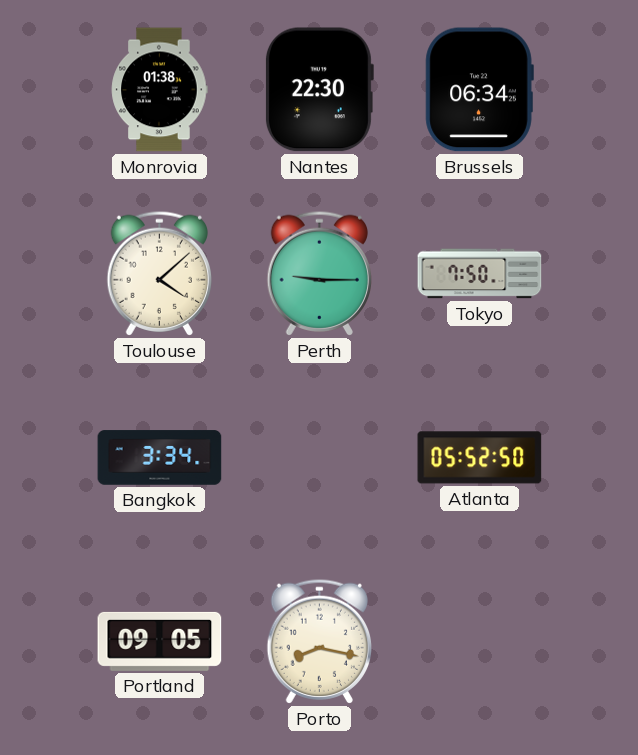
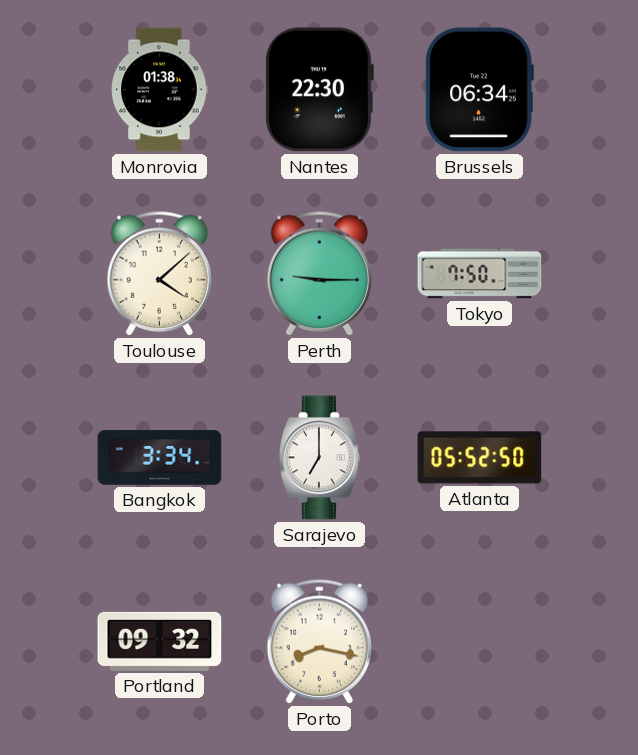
Sarajevo: none -> 7:00
Portland: 09:05 -> 09:32
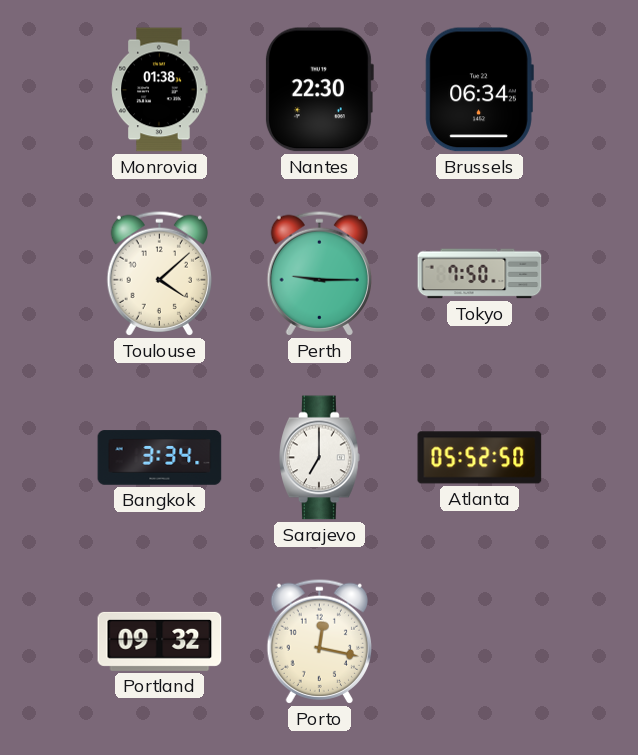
Porto: 8:17 -> 12:17
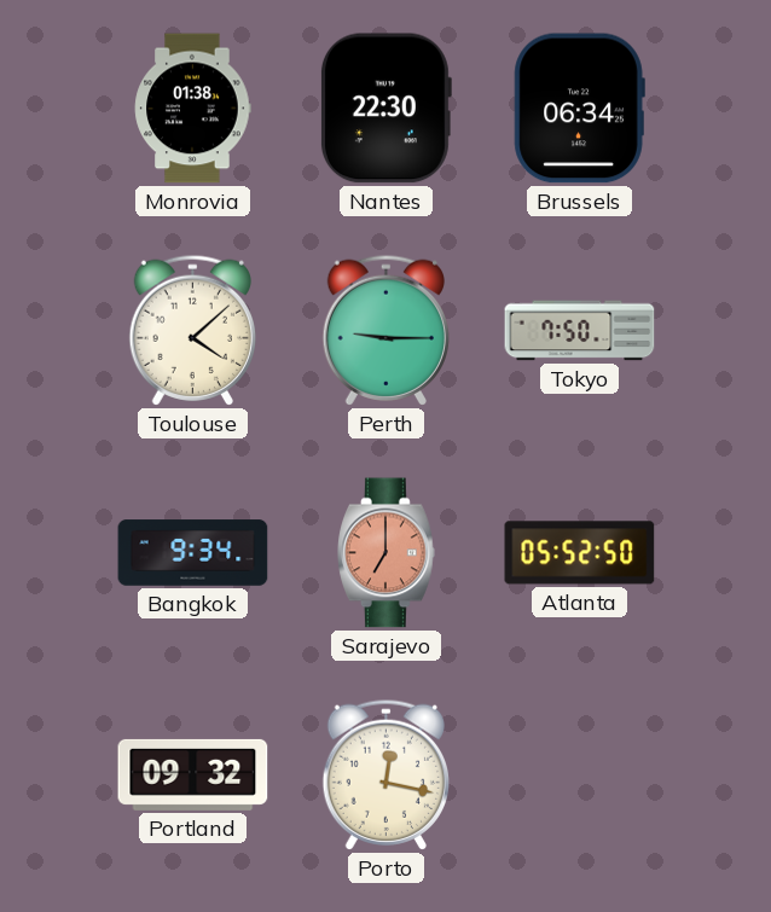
Bangkok: 3:34 -> 9:34
Sarajevo dial: white -> salmon
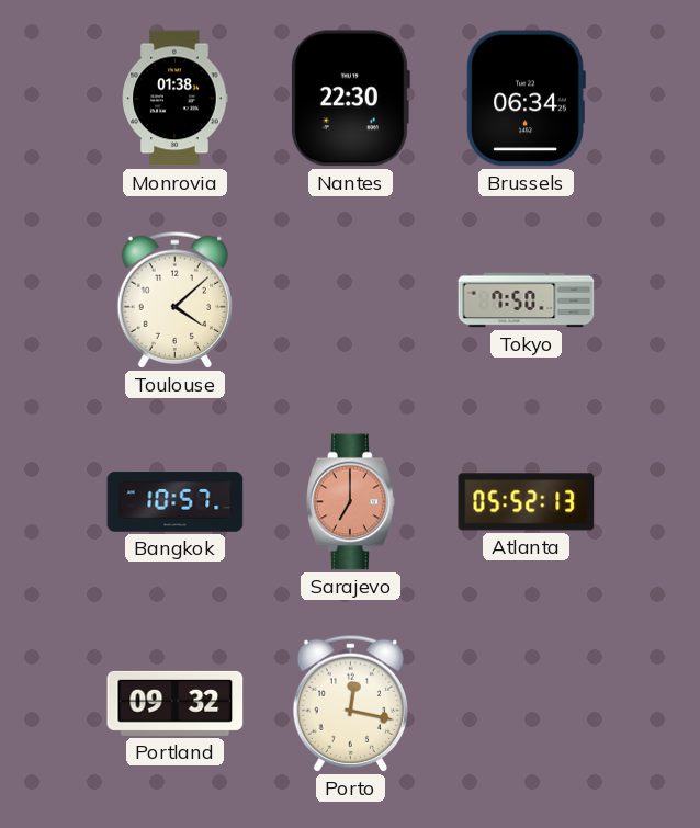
Perth: 9:15 -> none
Bangkok: 9:34 -> 10:57
Atlanta: 05:52:50 -> 05:52:13
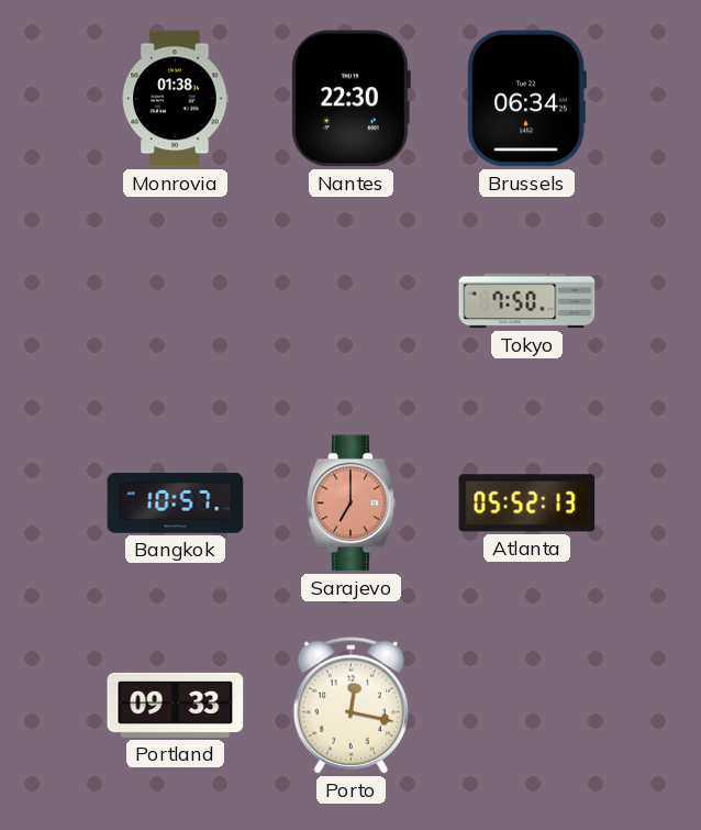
Toulouse: 4:08 -> none
Portland: 09:32 -> 09:33
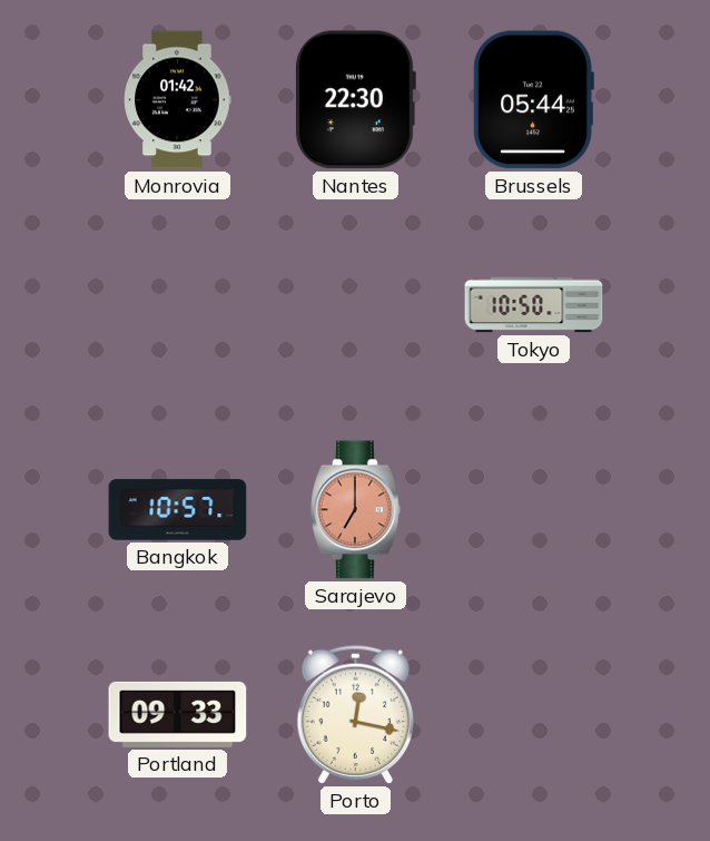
Monrovia: 01:38 -> 01:42
Brussels: 06:34 -> 05:44
Tokyo: 7:50 -> 10:50
Atlanta: 05:52 -> none
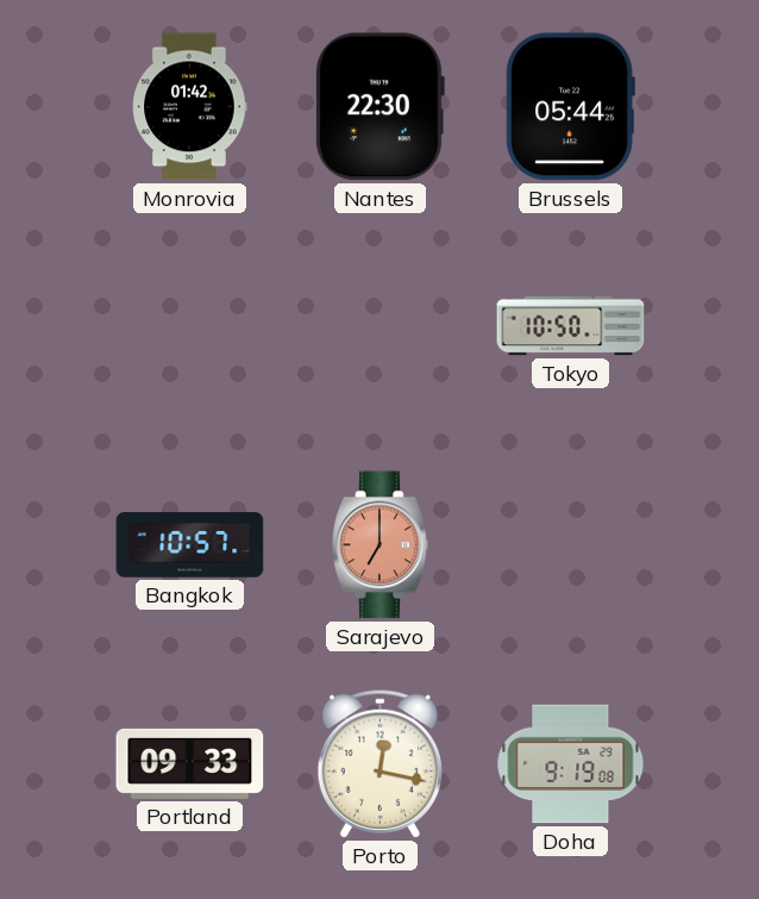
Doha: none -> 9:19
